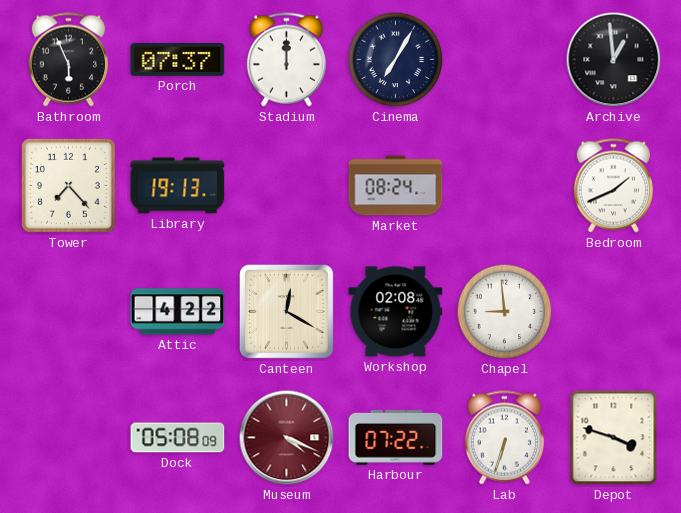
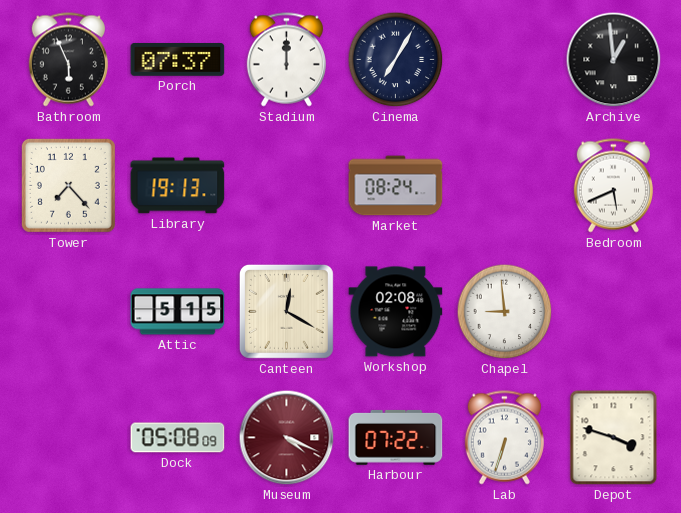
Bedroom: 1:41 -> 5:41
Attic: 4:22 -> 5:15
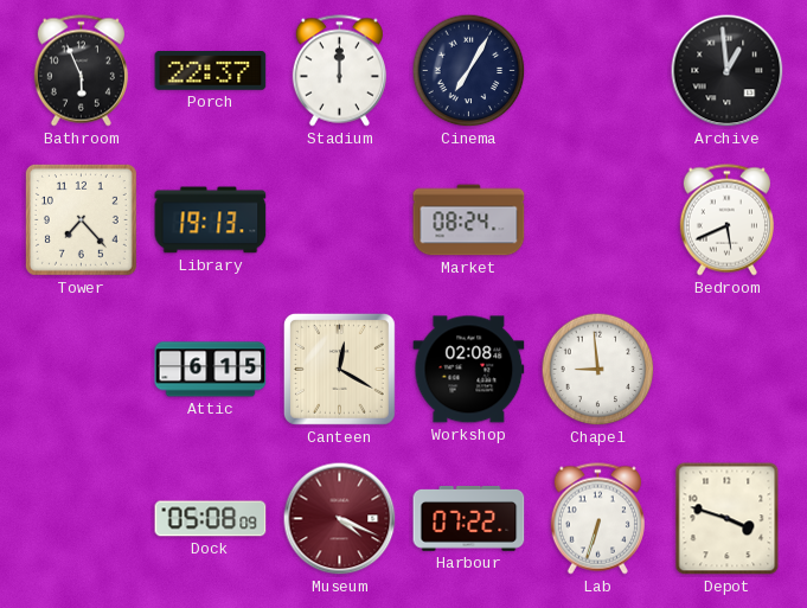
Porch: 07:37 -> 22:37
Attic: 5:15 -> 6:15
